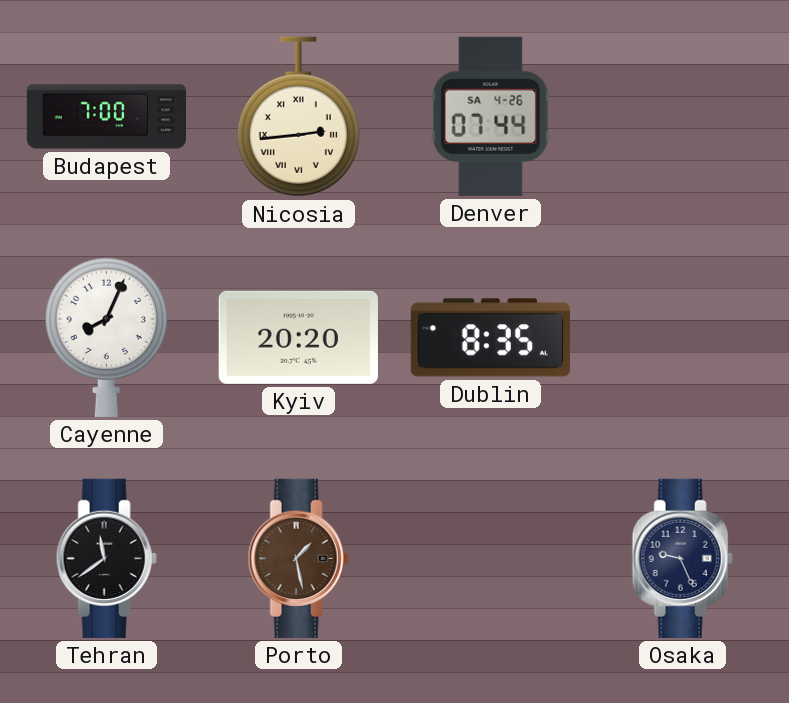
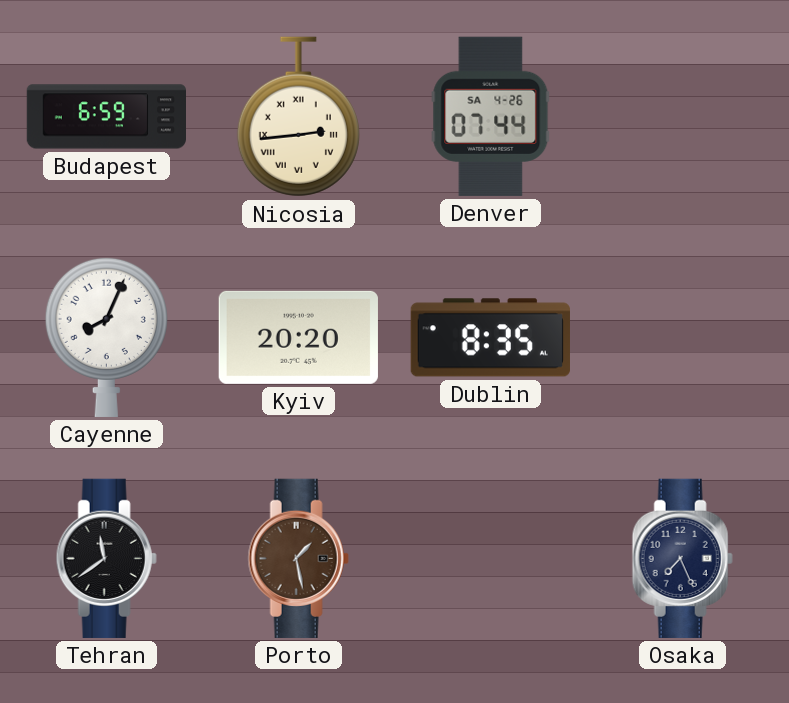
Budapest: 7:00 -> 6:59
Osaka: 9:26 -> 7:26
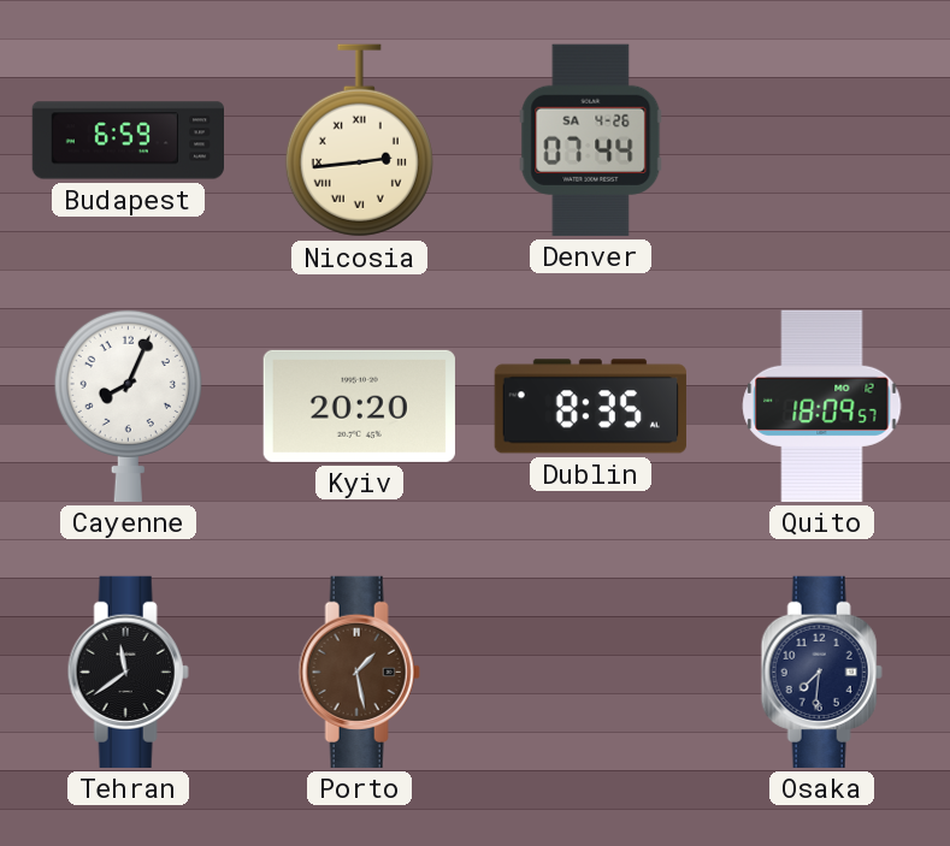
Quito: none -> 18:09
Osaka: 7:26 -> 7:31
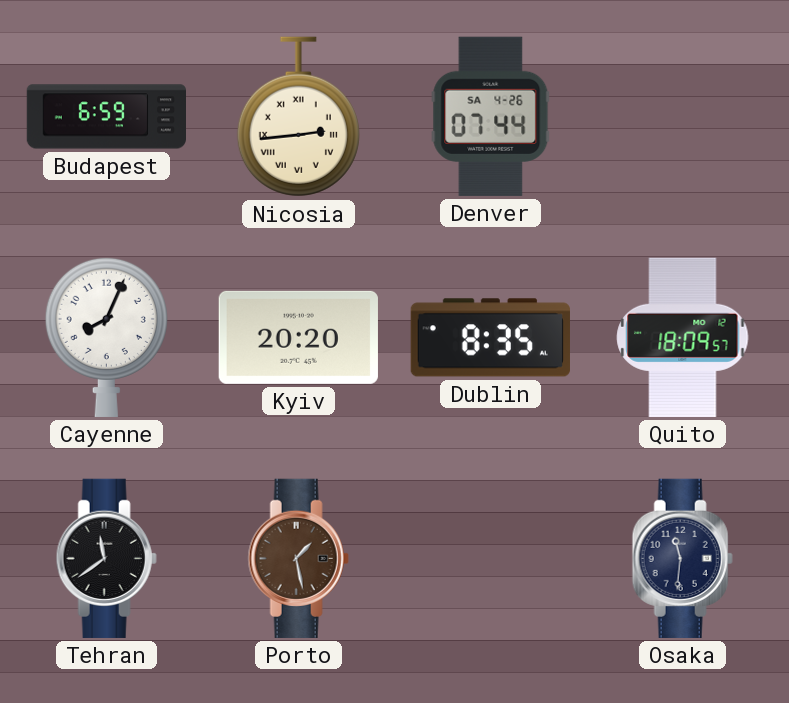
Osaka: 7:31 -> 11:31
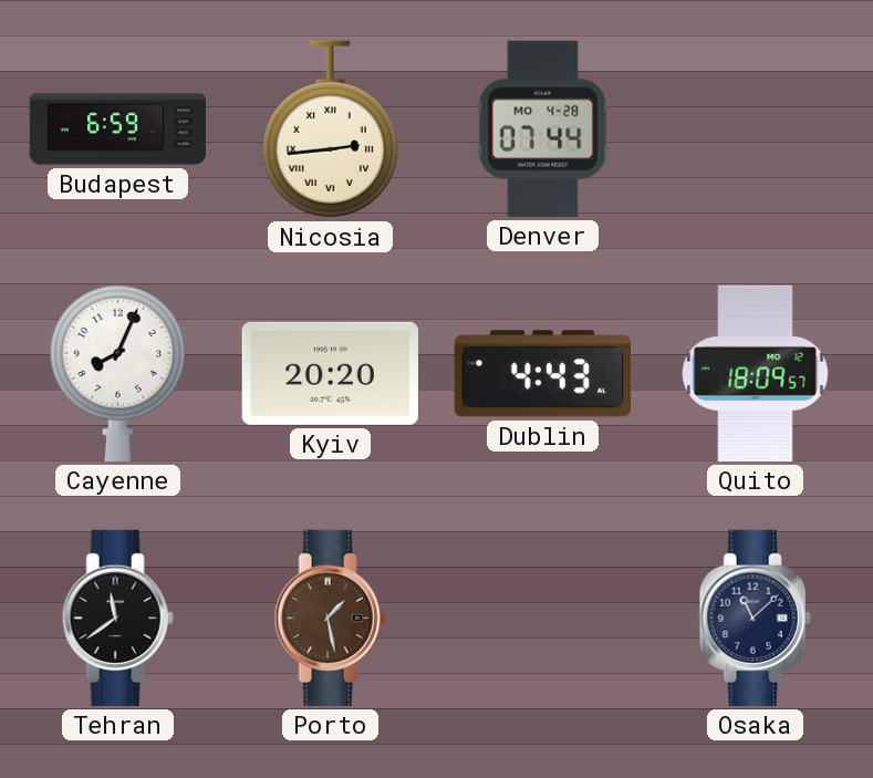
Denver date: SA 4-26 -> MO 4-28
Dublin: 8:35 -> 4:43
Osaka: 11:31 -> 11:08
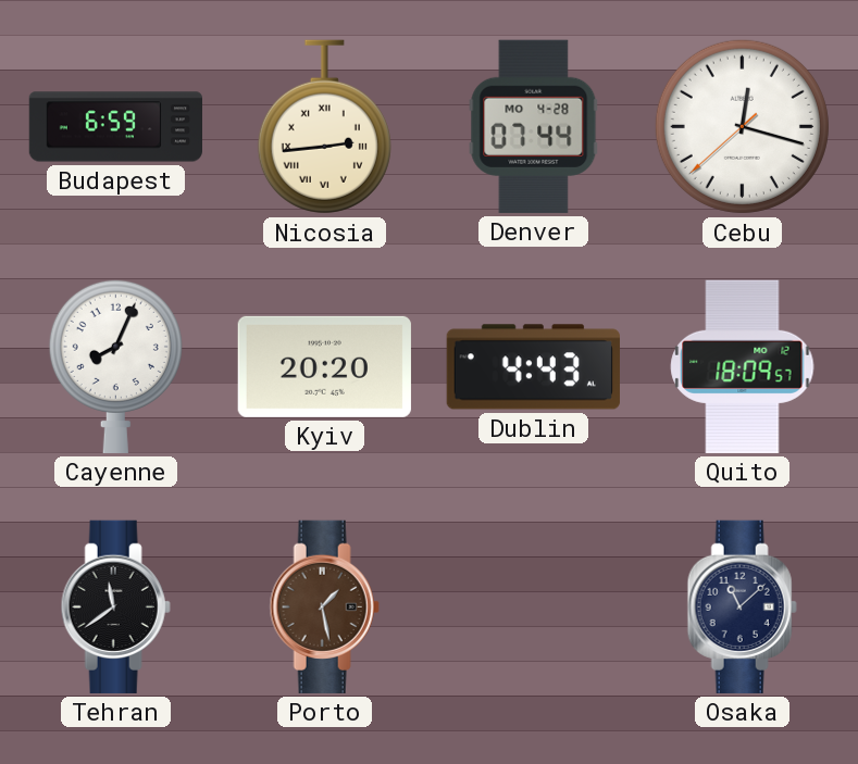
Cebu: none -> 12:17
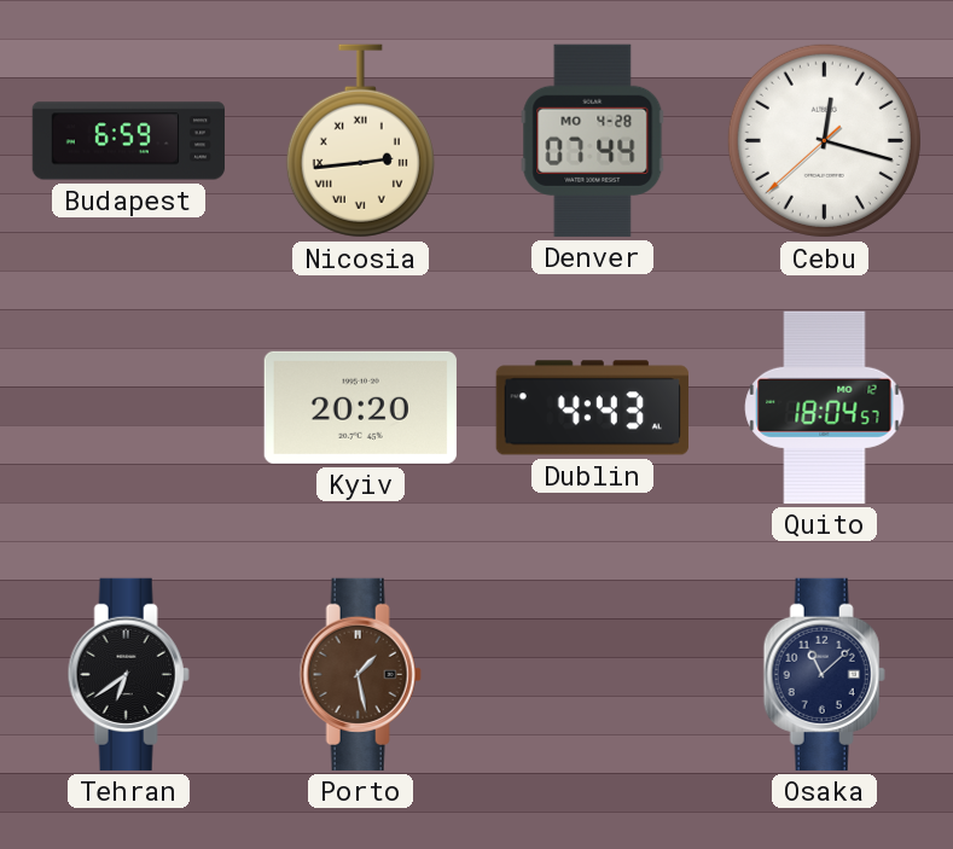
Cayenne: 8:04 -> none
Quito: 18:09 -> 18:04
Tehran: 11:39 -> 6:39
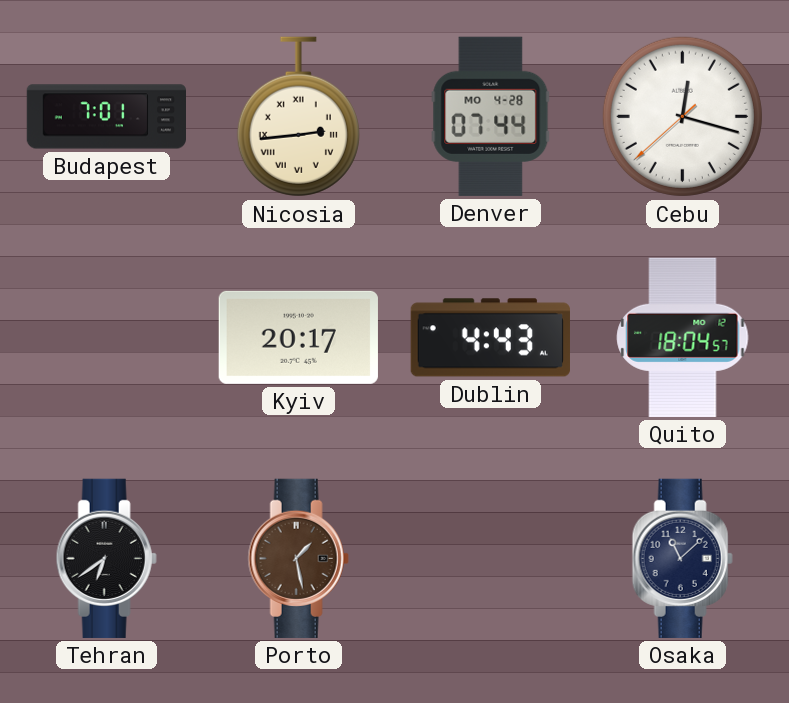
Budapest: 6:59 -> 7:01
Kyiv: 20:20 -> 20:17
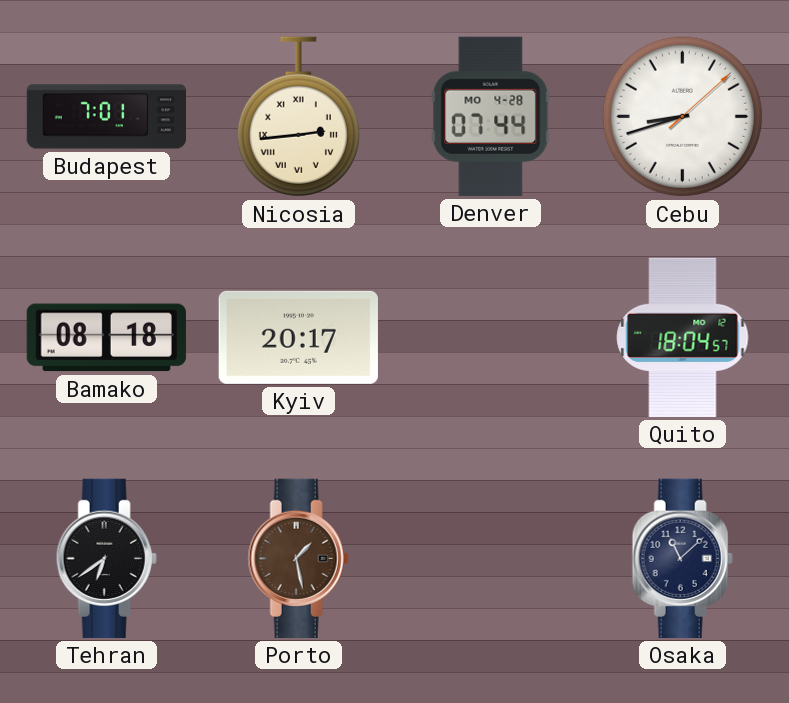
Cebu: 12:17 -> 8:42
Bamako: none -> 08:18
Dublin: 4:43 -> none
